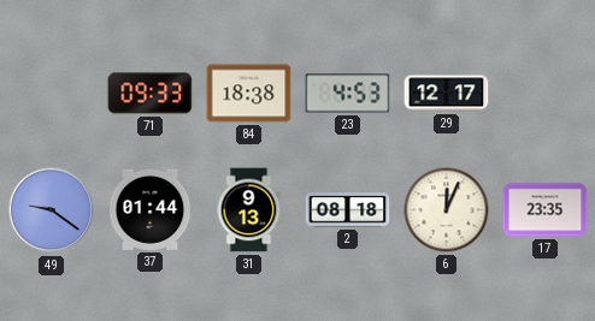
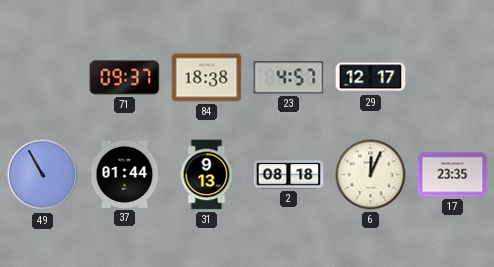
71: 09:33 -> 09:37
23: 4:53 -> 4:57
49: 9:21 -> 10:55
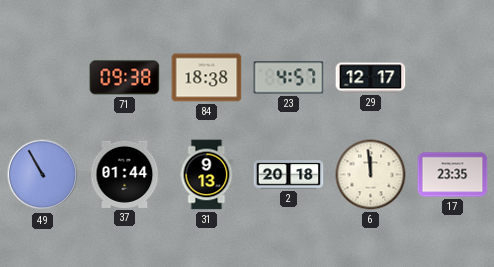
71: 09:37 -> 09:38
2: 08:18 -> 20:18
6: 12:04 -> 11:59
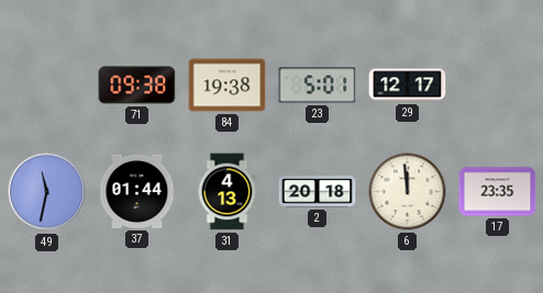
84: 18:38 -> 19:38
23: 4:57 -> 5:01
49: 10:55 -> 11:32
31: 9:13 -> 4:13
